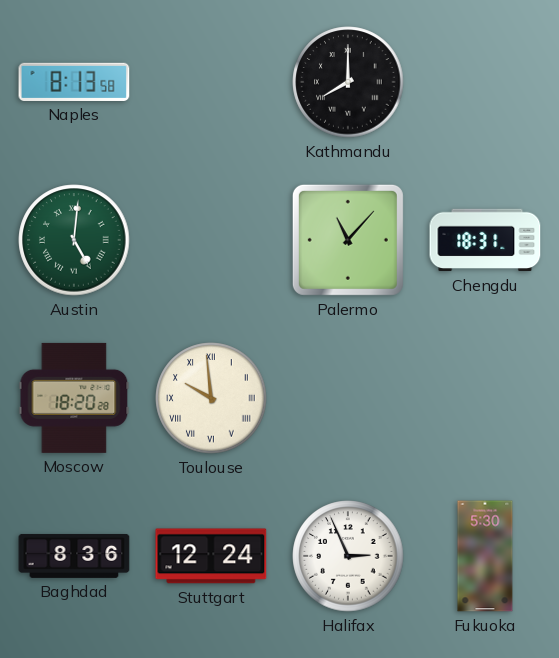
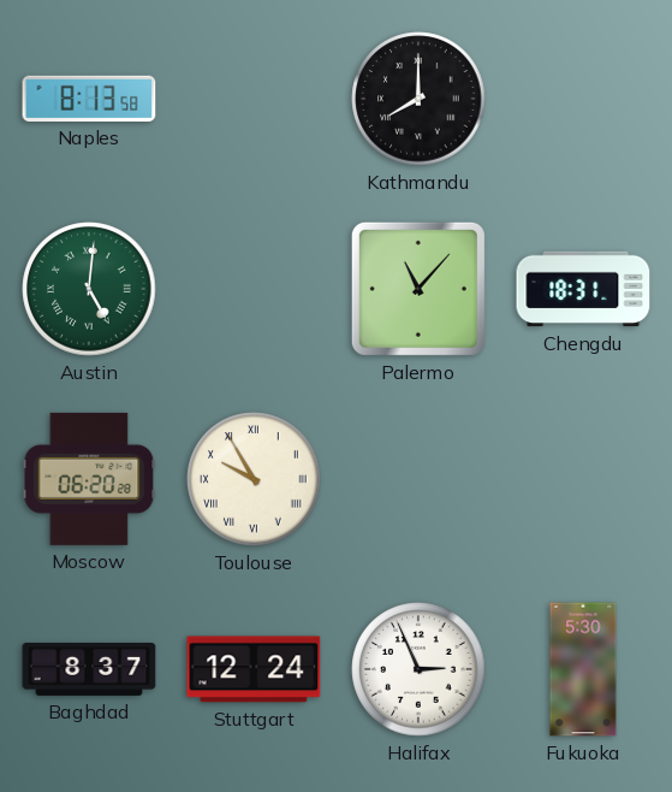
Moscow: 18:20 -> 06:20
Toulouse: 9:59 -> 9:55
Baghdad: 8:36 -> 8:37
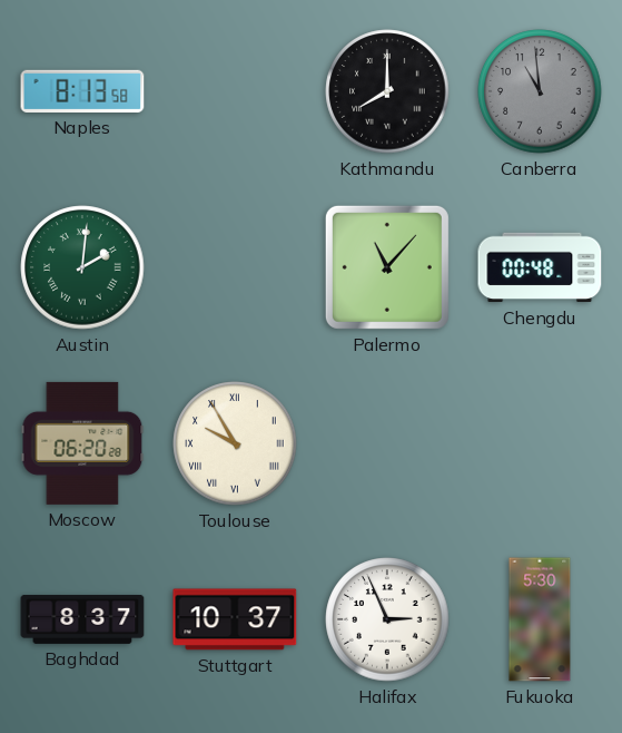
Canberra: none -> 10:59
Austin: 5:01 -> 2:01
Chengdu: 18:31 -> 00:48
Stuttgart: 12:24 -> 10:37
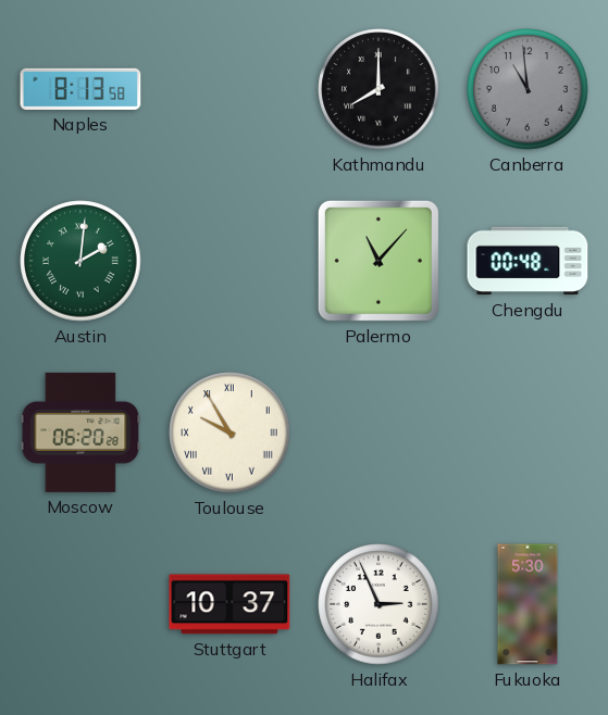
Baghdad: 8:37 -> none
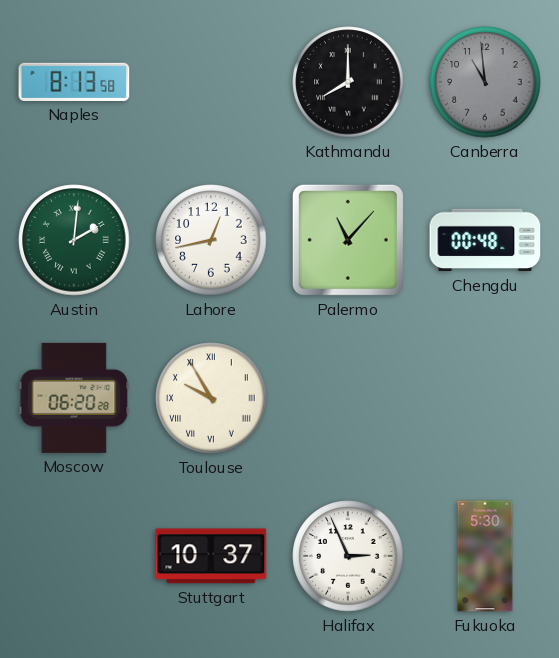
Lahore: none -> 12:43
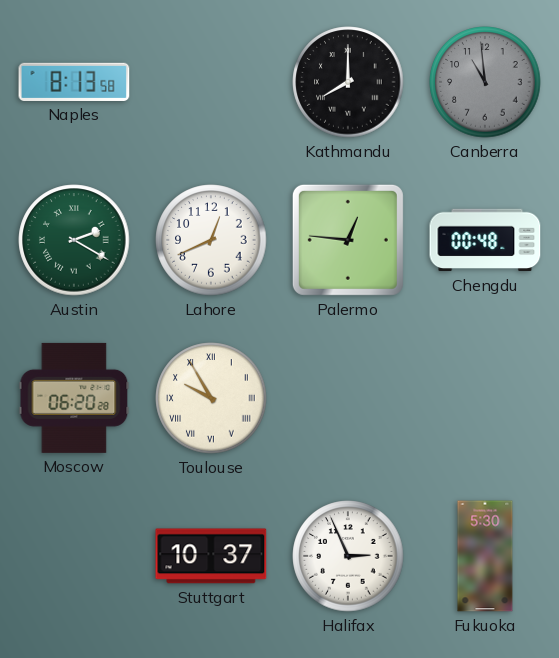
Austin: 2:01 -> 2:20
Lahore: 12:43 -> 12:41
Palermo: 11:07 -> 12:46
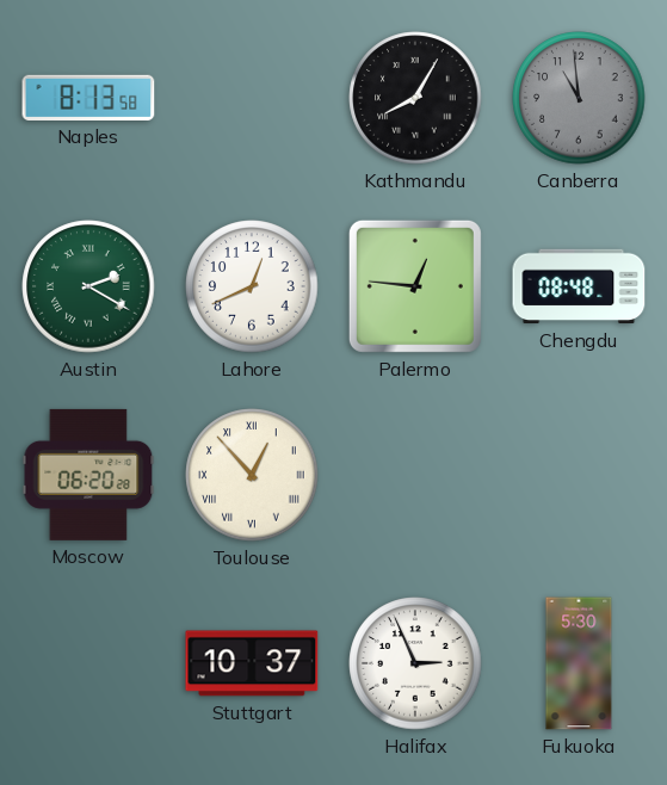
Kathmandu: 8:00 -> 8:05
Chengdu: 00:48 -> 08:48
Toulouse: 9:55 -> 12:53
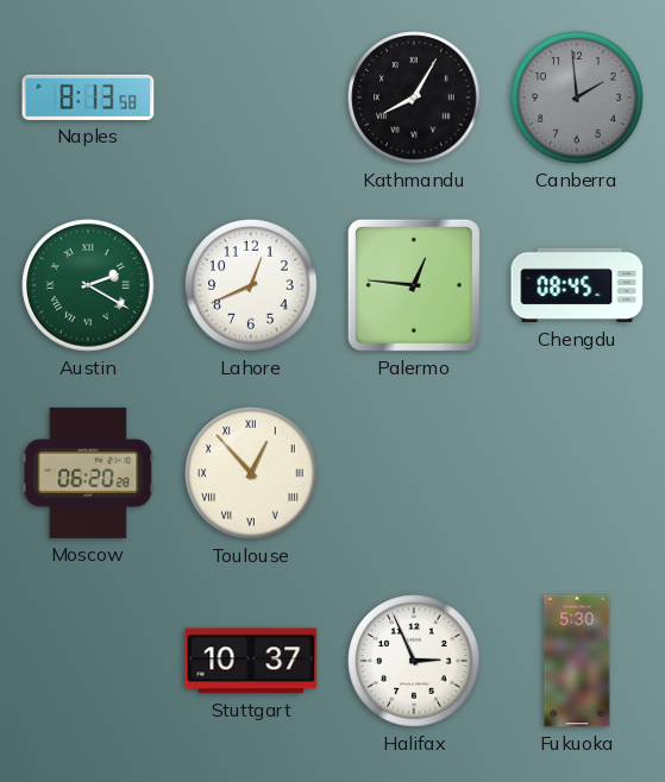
Canberra: 10:59 -> 1:59
Chengdu: 08:48 -> 08:45
